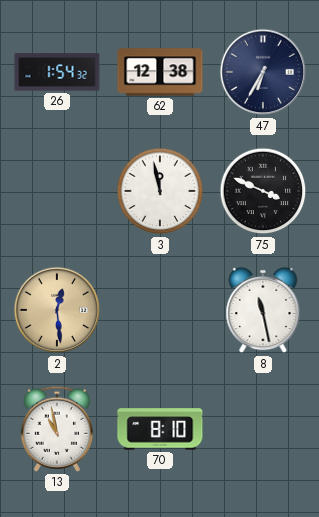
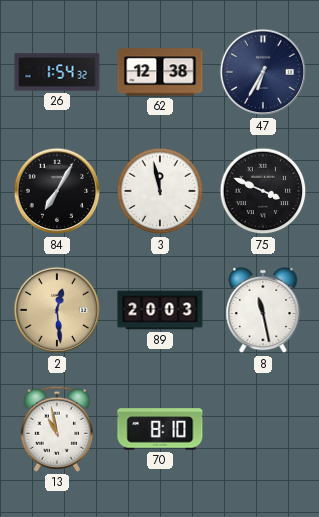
84: none -> 7:05
89: none -> 20:03
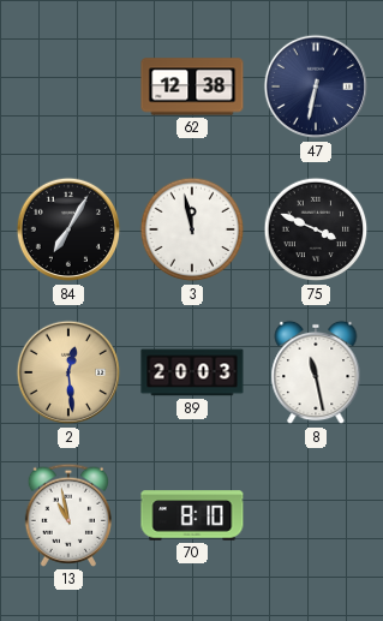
26: 1:54 -> none
47: 6:35 -> 6:32
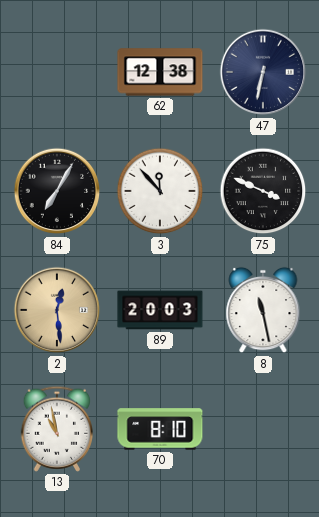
3: 11:58 -> 11:53
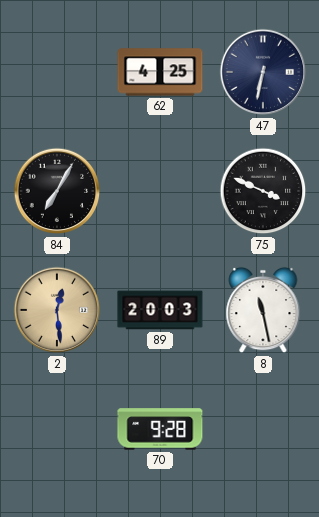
62: 12:38 -> 4:25
3: 11:53 -> none
13: 10:58 -> none
70: 8:10 -> 9:28
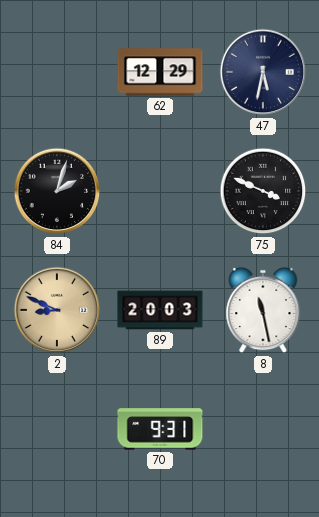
62: 4:25 -> 12:29
47: 6:32 -> 5:32
84: 7:05 -> 2:03
2: 12:29 -> 8:49
70: 9:28 -> 9:31
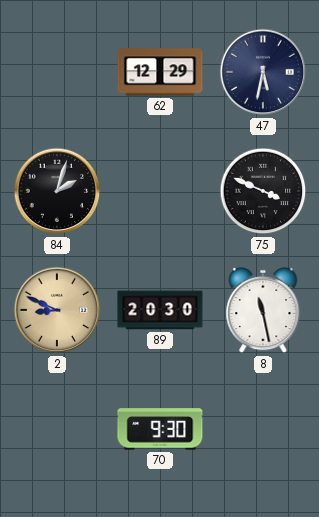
89: 20:03 -> 20:30
70: 9:31 -> 9:30
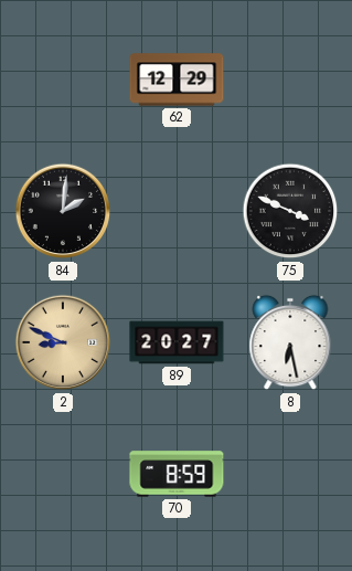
47: 5:32 -> none
84: 2:03 -> 2:01
89: 20:30 -> 20:27
8: 11:28 -> 6:28
70: 9:30 -> 8:59
